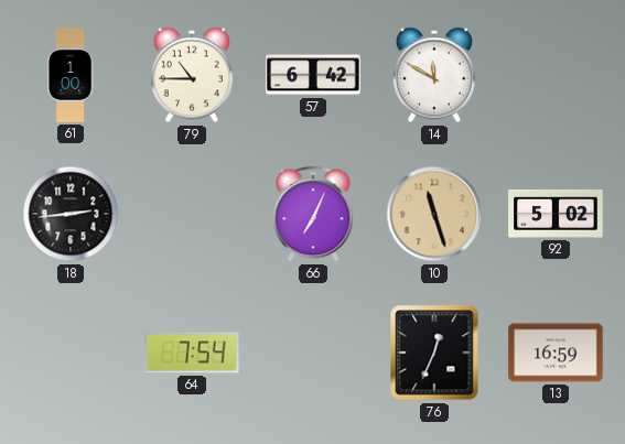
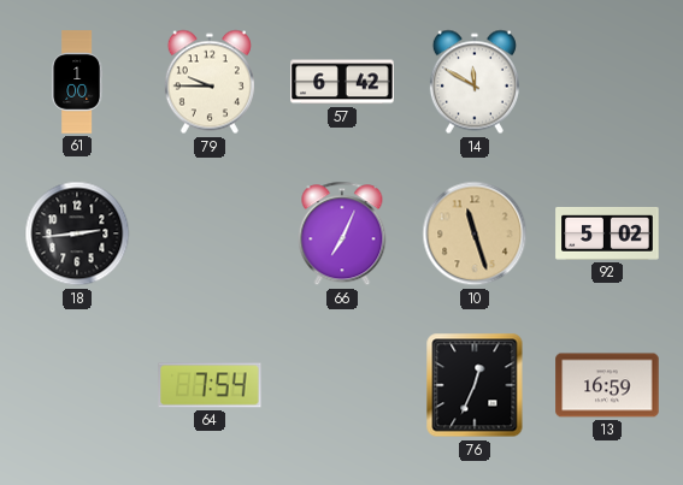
79: 10:45 -> 9:45
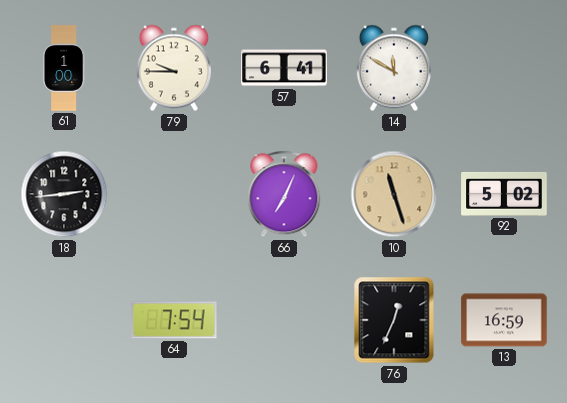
57: 6:42 -> 6:41
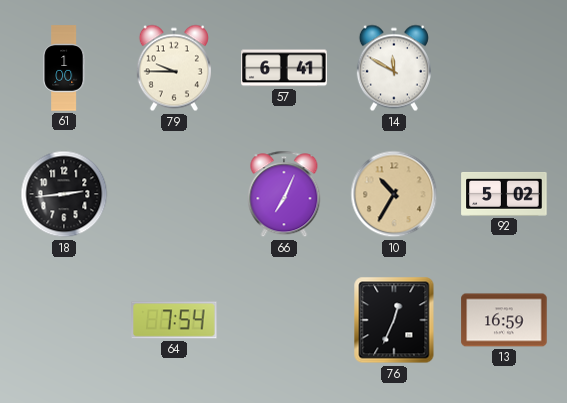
10: 11:27 -> 10:35
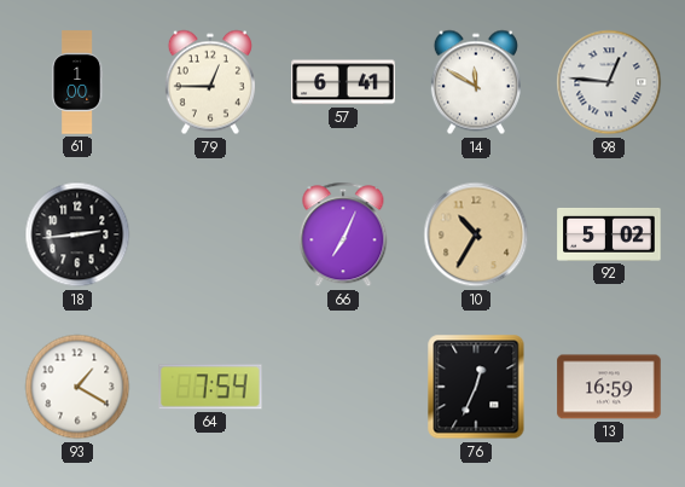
79: 9:45 -> 12:45
98: none -> 12:46
93: none -> 1:20
